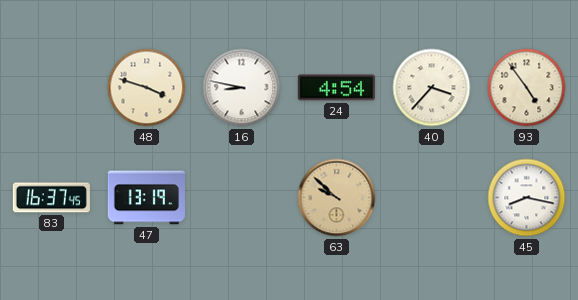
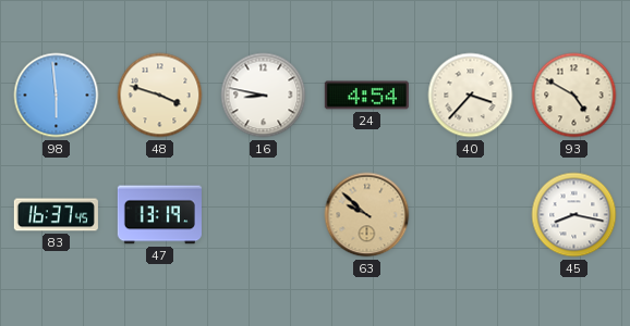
98: none -> 5:59
93: 4:54 -> 4:50
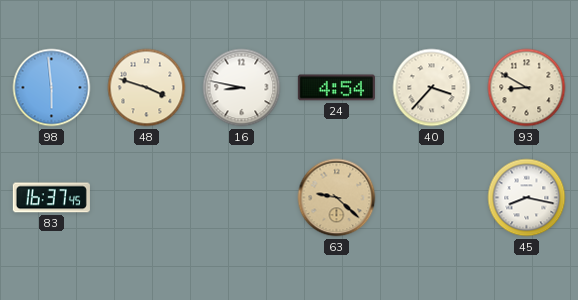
93: 4:50 -> 8:50
47: 13:19 -> none
63: 9:52 -> 9:22
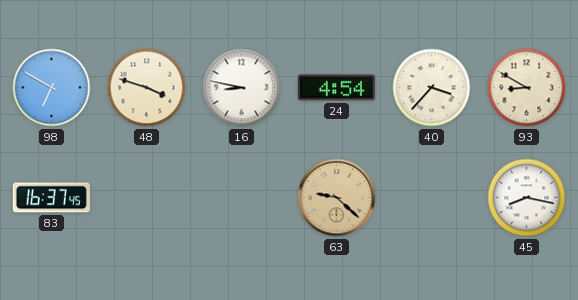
98: 5:59 -> 6:50
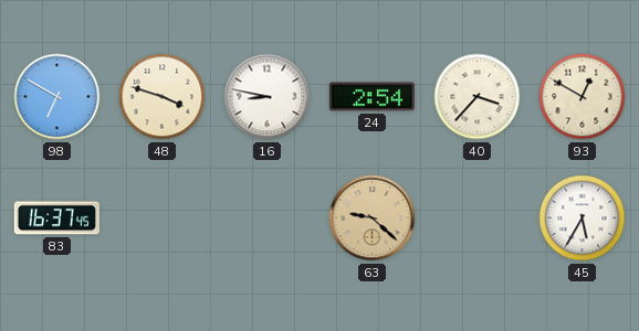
24: 4:54 -> 2:54
93: 8:50 -> 12:50
45: 8:17 -> 5:35
